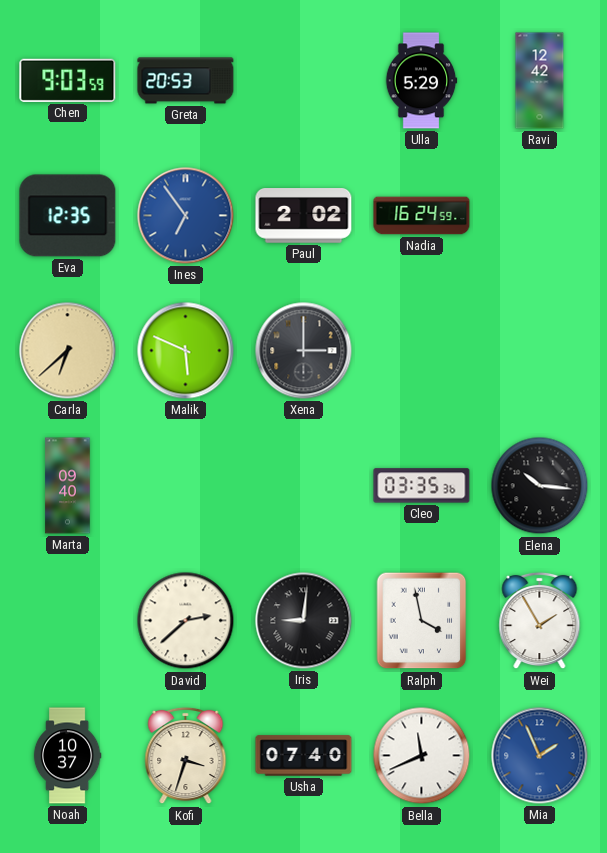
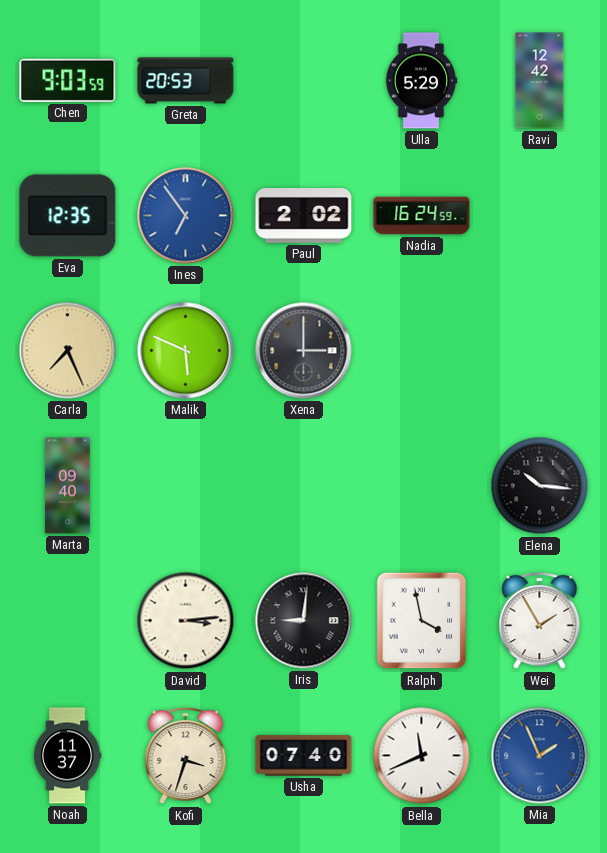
Carla: 6:38 -> 7:26
Cleo: 03:35 -> none
David: 2:38 -> 3:14
Noah: 10:37 -> 11:37
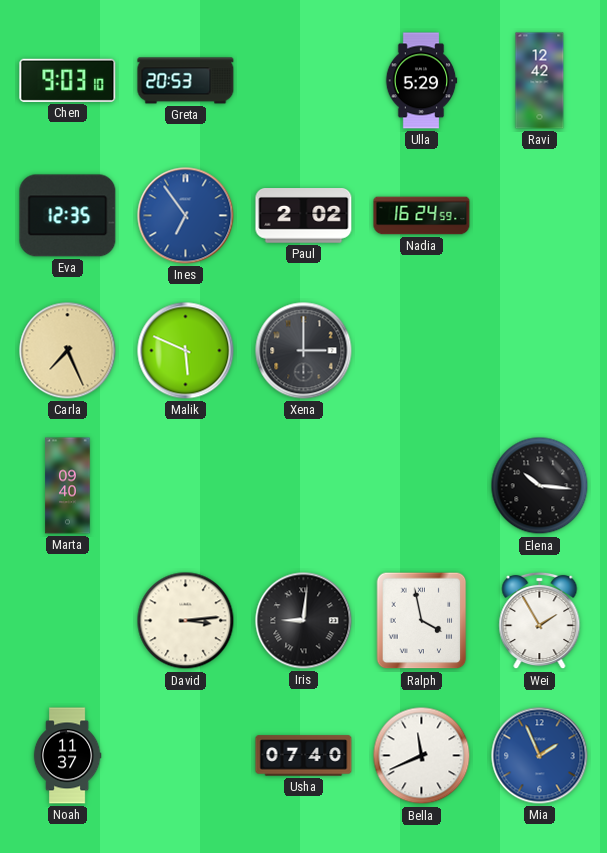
Chen: 9:03:59 -> 9:03:10
Kofi: 3:33 -> none
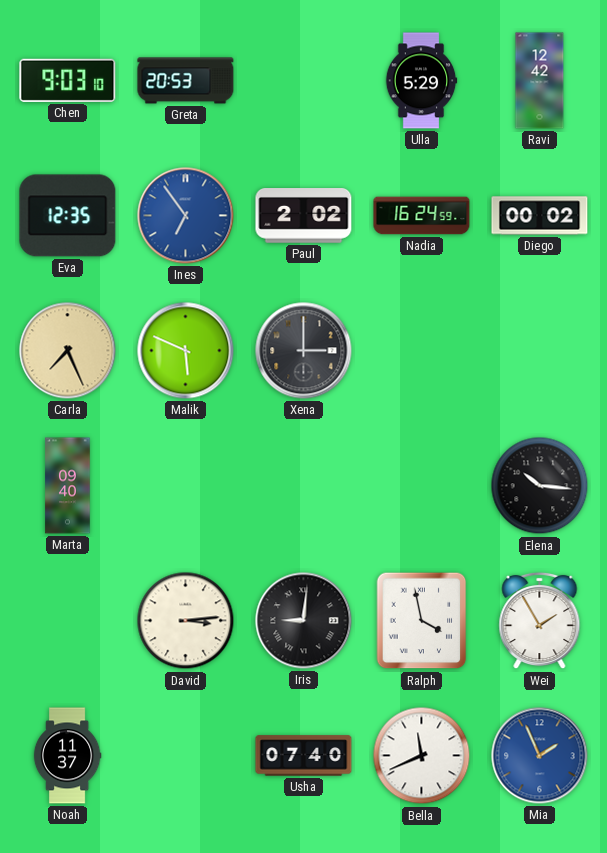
Diego: none -> 00:02
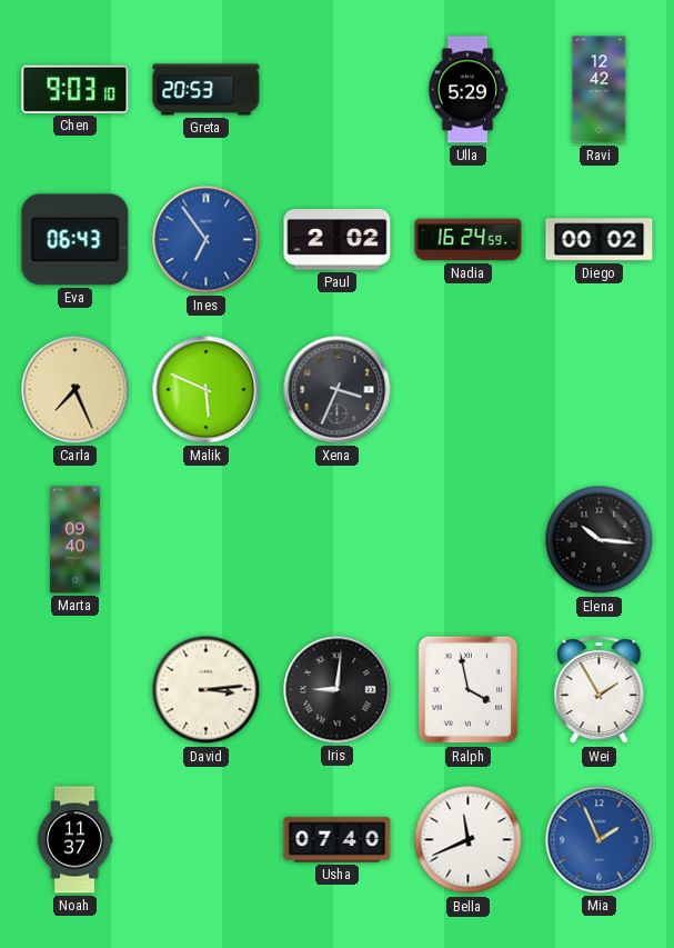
Eva: 12:35 -> 06:43
Xena: 3:00 -> 3:34
